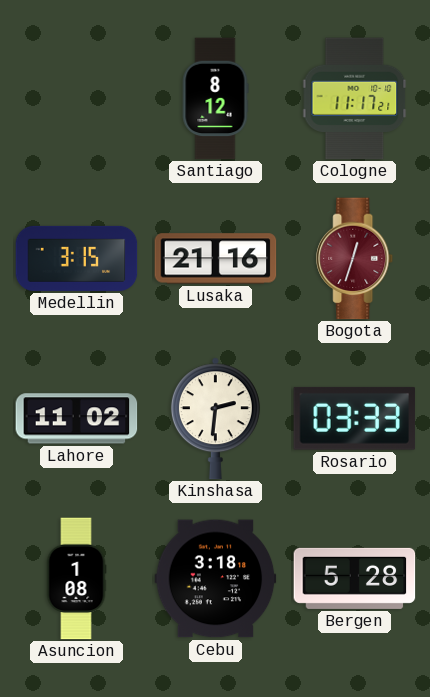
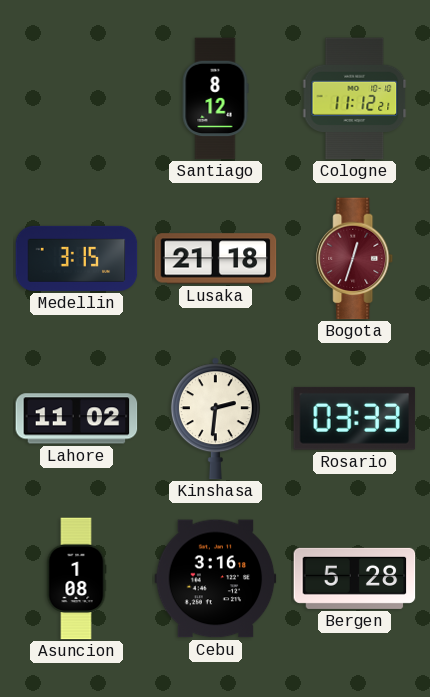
Cologne: 11:17 -> 11:12
Lusaka: 21:16 -> 21:18
Cebu: 3:18 -> 3:16
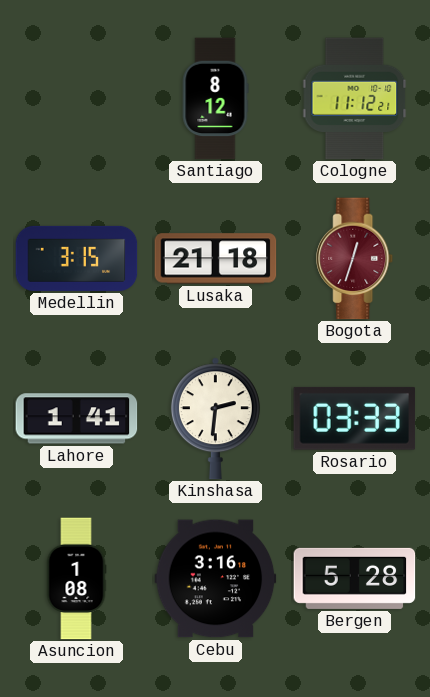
Lahore: 11:02 -> 1:41
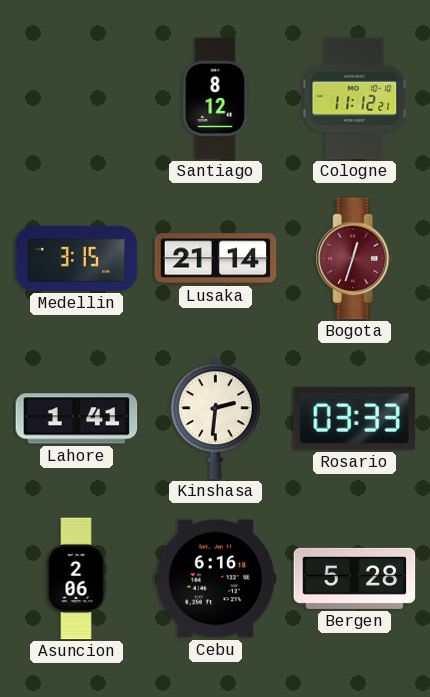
Lusaka: 21:18 -> 21:14
Asuncion: 1:08 -> 2:06
Cebu: 3:16 -> 6:16
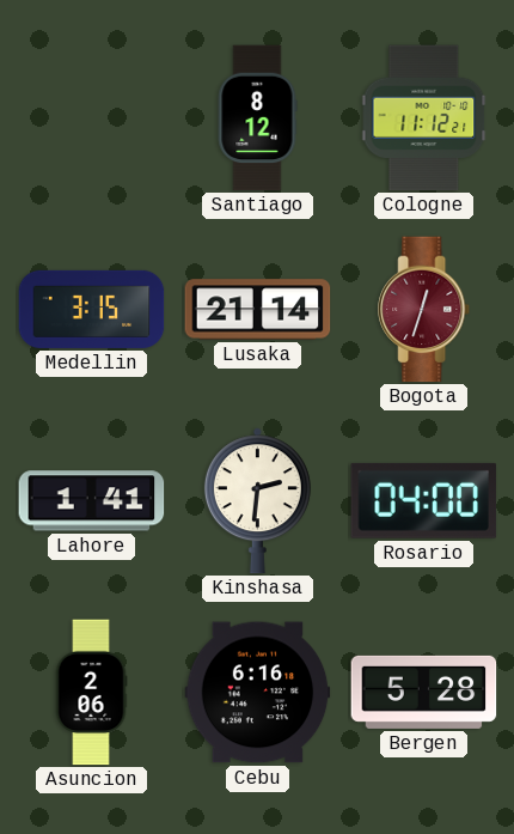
Rosario: 03:33 -> 04:00
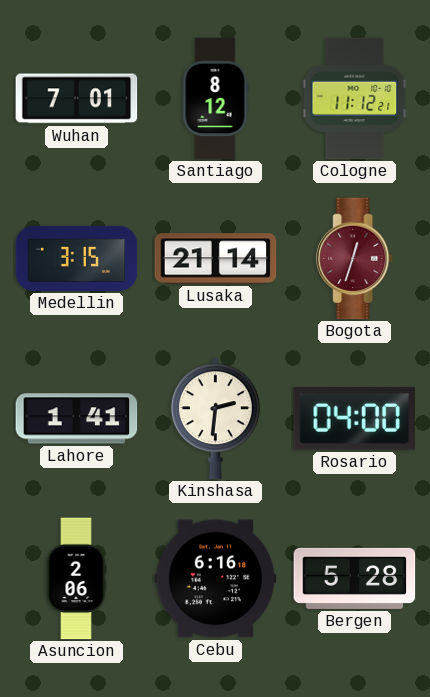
Wuhan: none -> 7:01
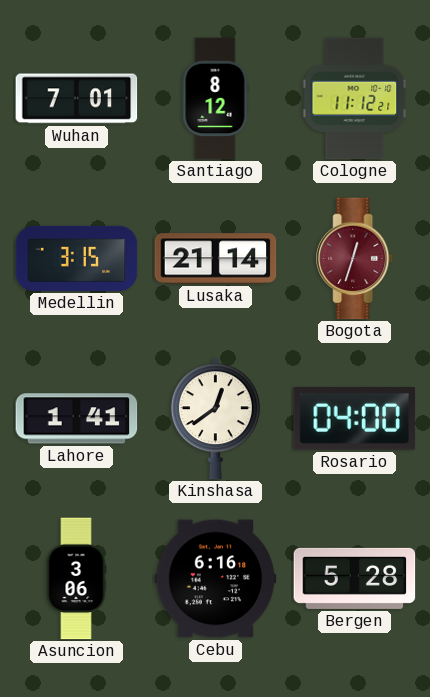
Kinshasa: 2:31 -> 12:39
Asuncion: 2:06 -> 3:06
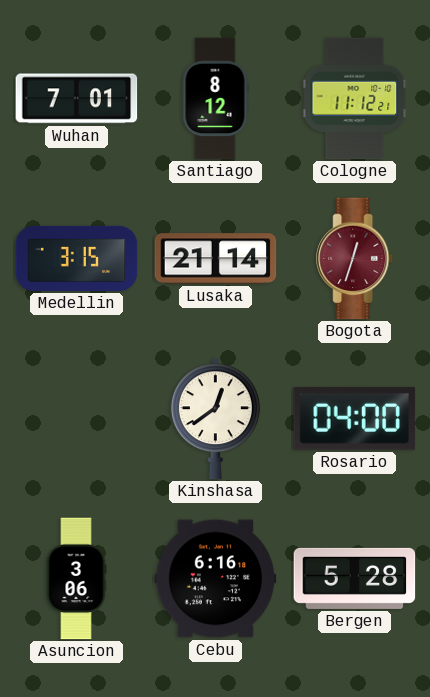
Lahore: 1:41 -> none
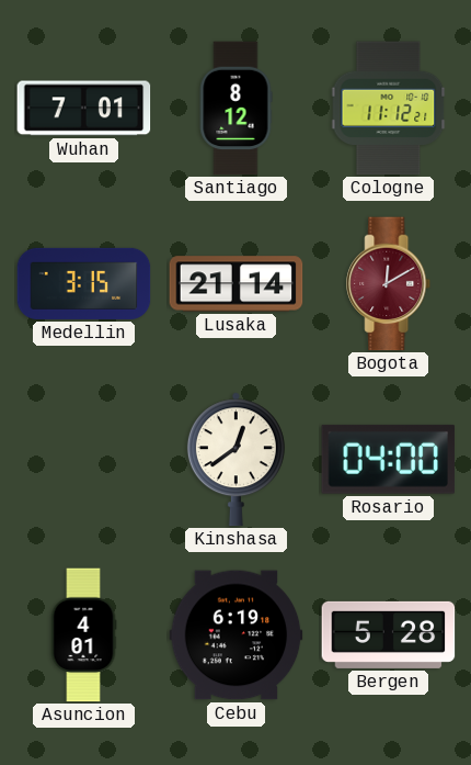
Bogota: 12:33 -> 12:10
Asuncion: 3:06 -> 4:01
Cebu: 6:16 -> 6:19
